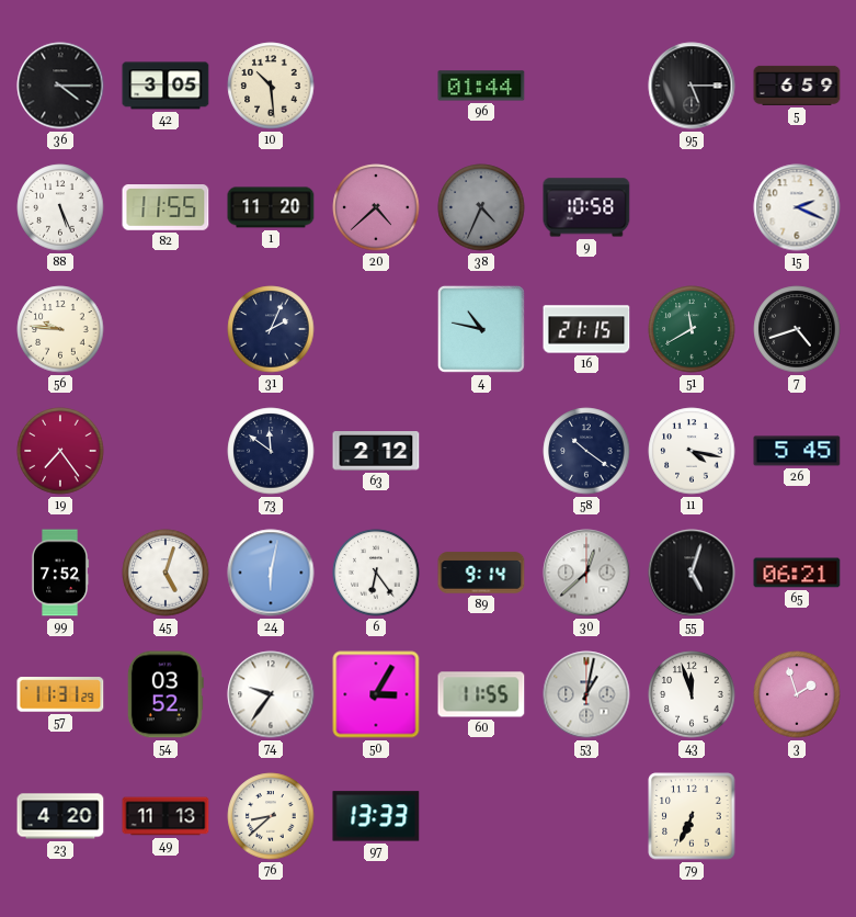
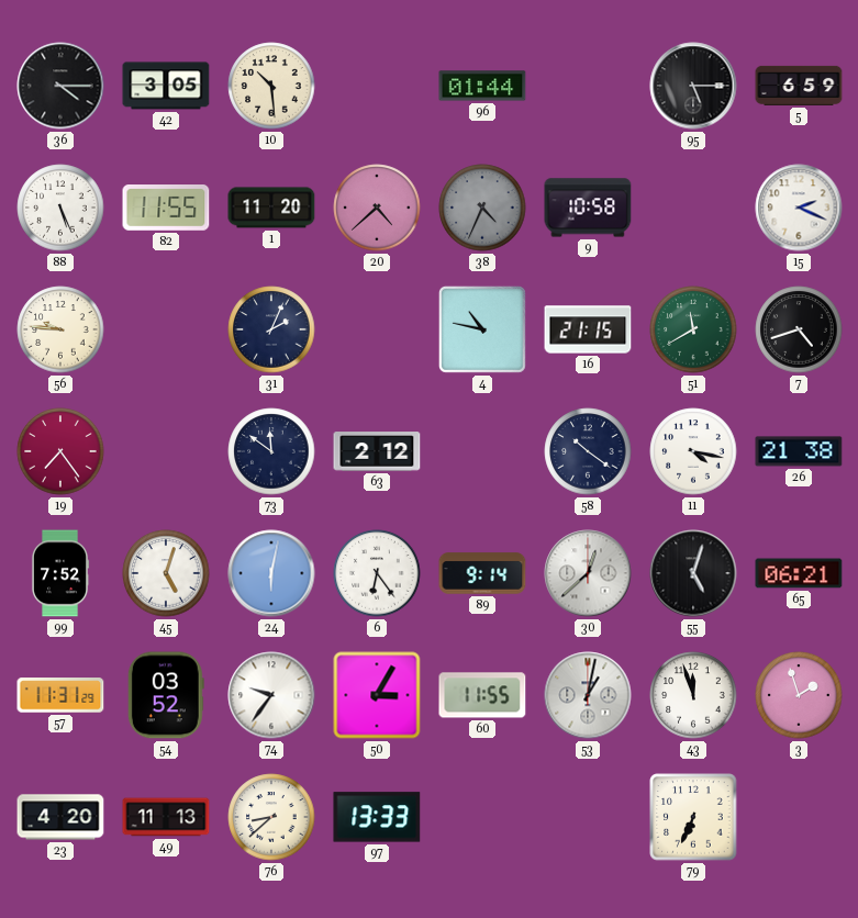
26: 5:45 -> 21:38
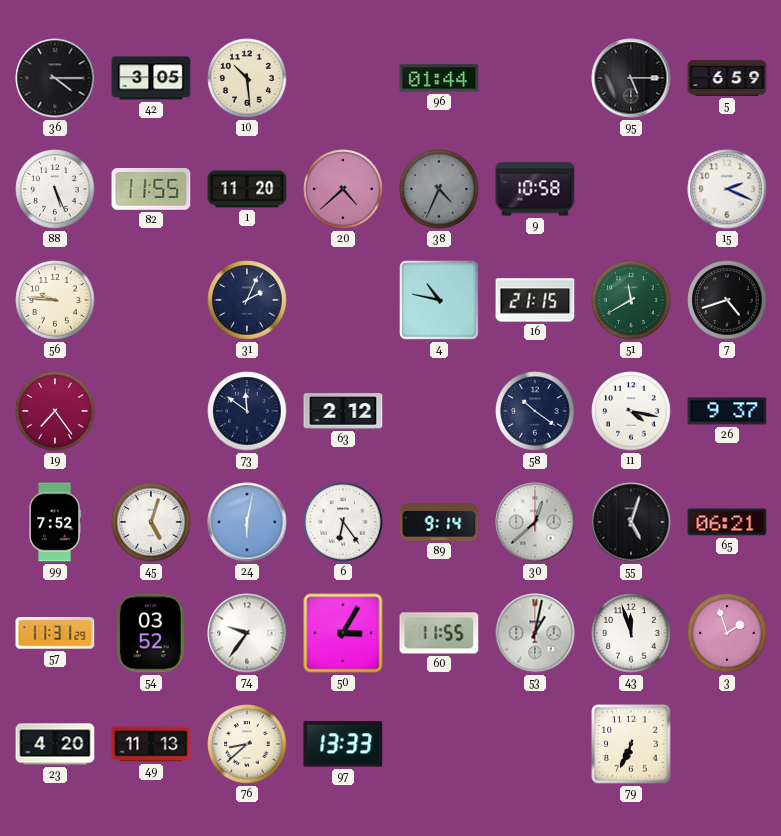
26: 21:38 -> 9:37
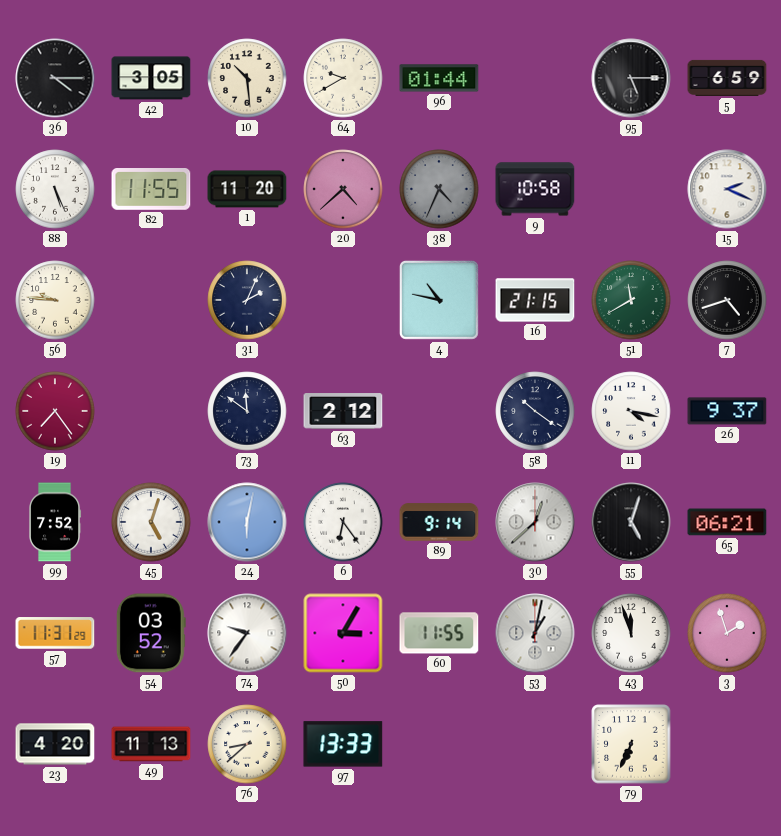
64: none -> 9:40
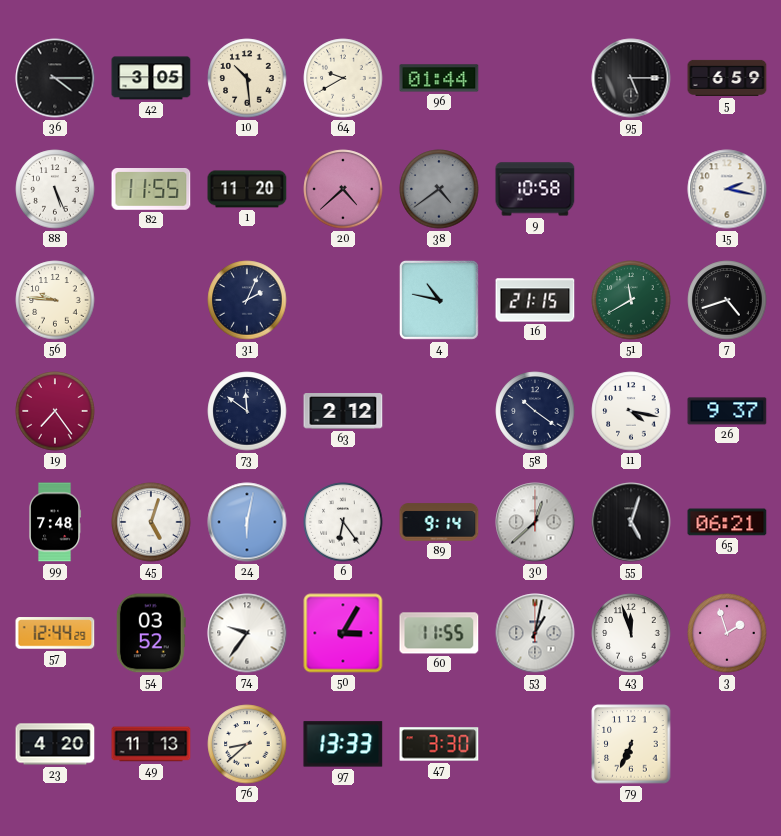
38: 4:34 -> 4:39
15: 2:19 -> 2:17
99: 7:52 -> 7:48
57: 11:31 -> 12:44
47: none -> 3:30
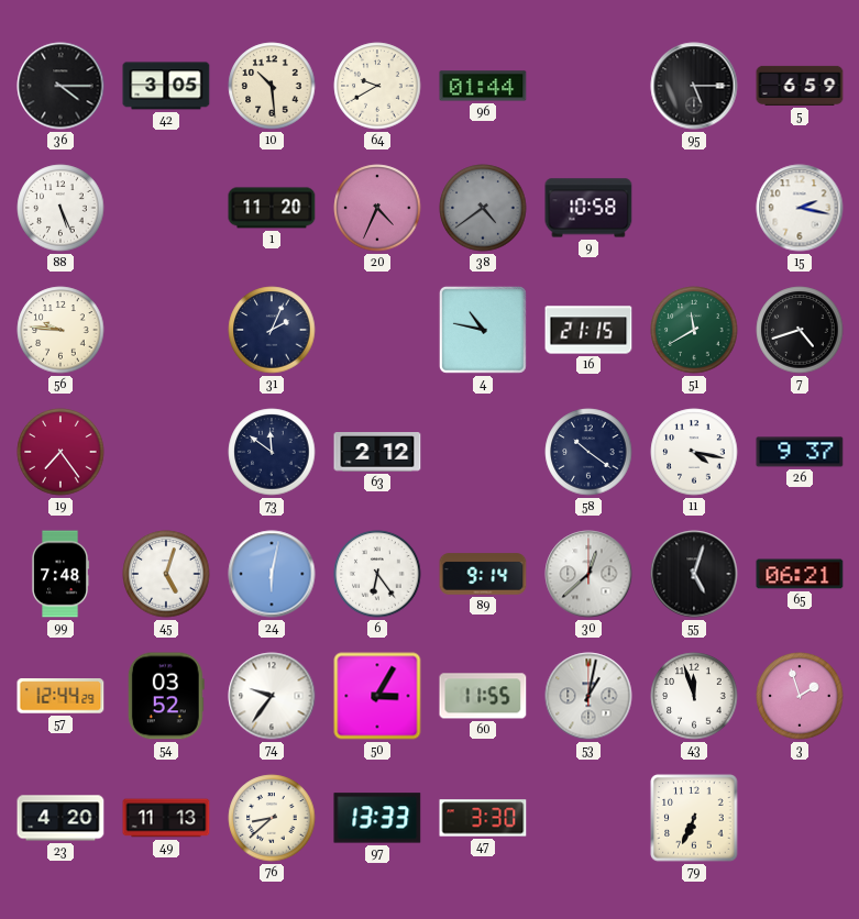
82: 11:55 -> none
20: 4:38 -> 4:34
